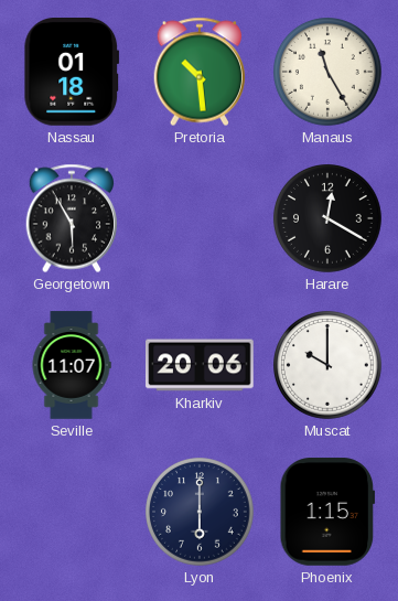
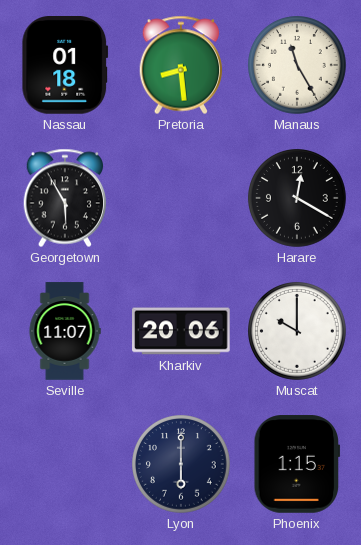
Pretoria: 10:29 -> 8:29
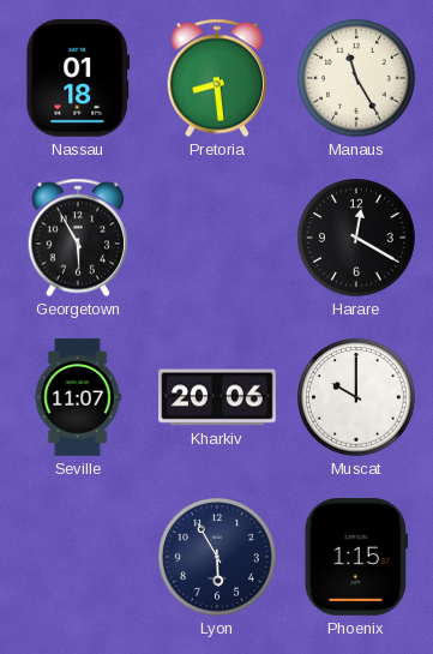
Lyon: 6:00 -> 5:55
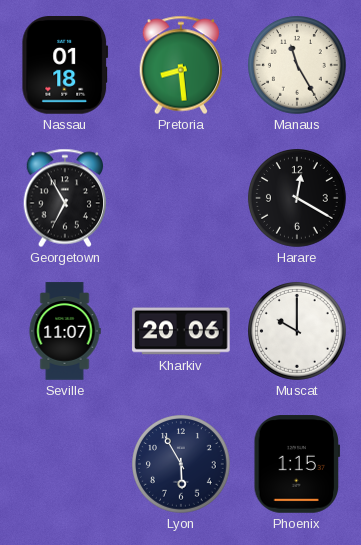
Georgetown: 5:55 -> 6:55
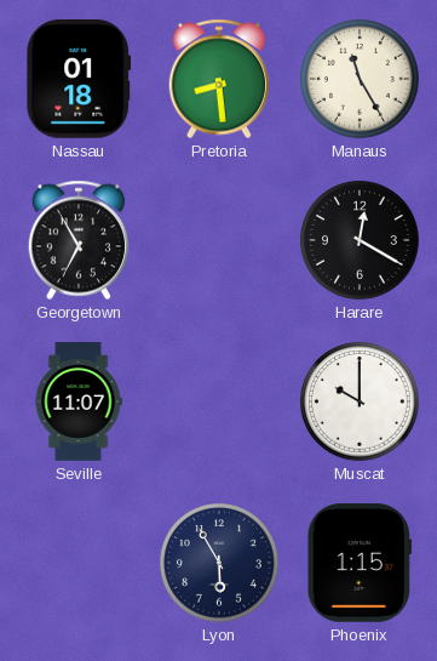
Kharkiv: 20:06 -> none
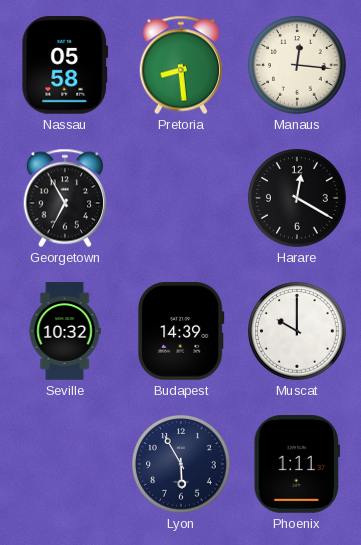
Nassau: 01:18 -> 05:58
Manaus: 11:25 -> 12:16
Seville: 11:07 -> 10:32
Budapest: none -> 14:39
Phoenix: 1:15 -> 1:11
